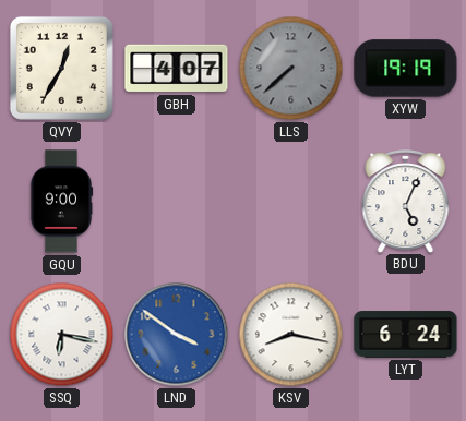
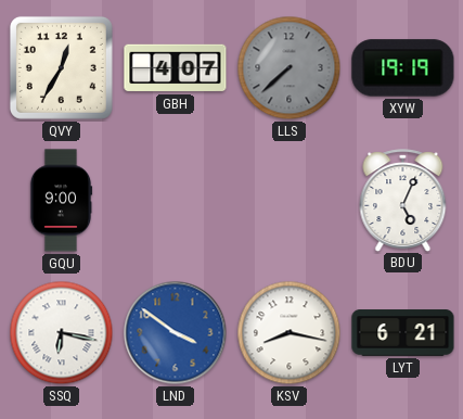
LYT: 6:24 -> 6:21
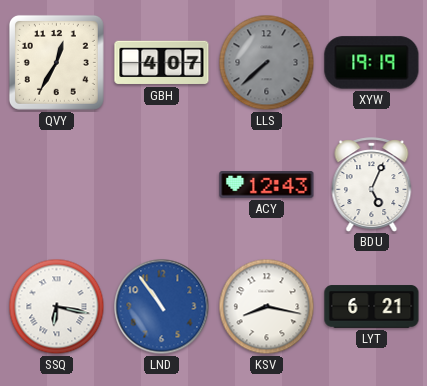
GQU: 9:00 -> none
ACY: none -> 12:43
LND: 3:51 -> 10:54
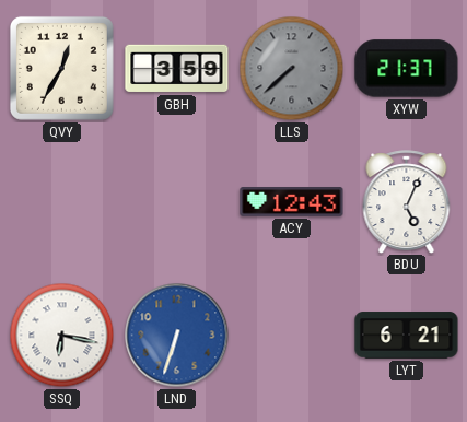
GBH: 4:07 -> 3:59
XYW: 19:19 -> 21:37
LND: 10:54 -> 6:33
KSV: 8:17 -> none
